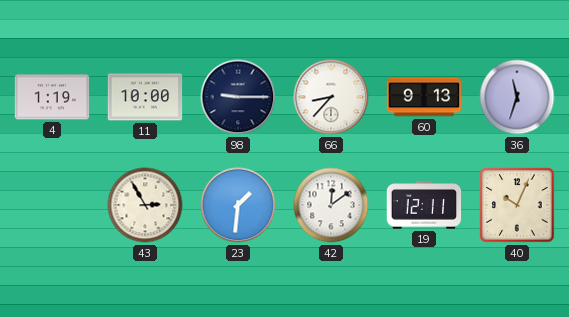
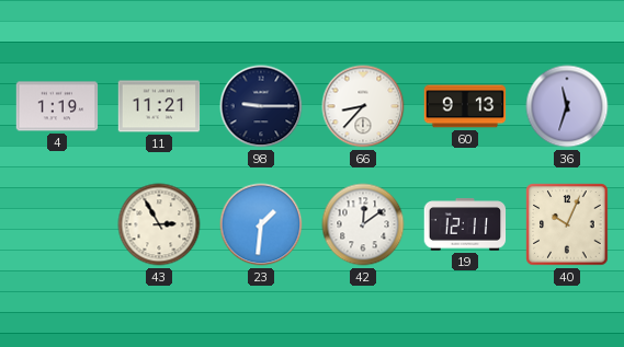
11: 10:00 -> 11:21
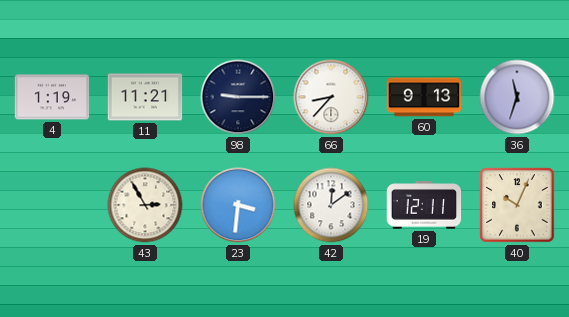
23: 1:31 -> 3:31
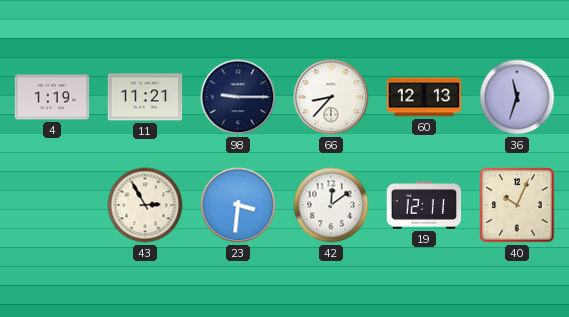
60: 9:13 -> 12:13
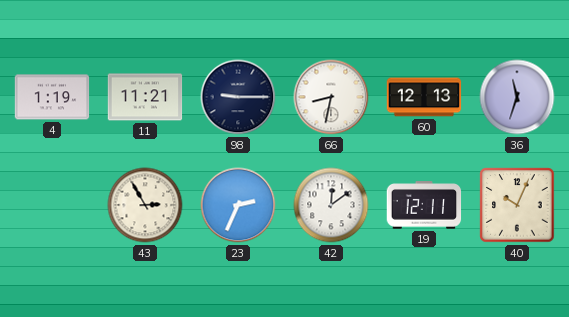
66: 8:37 -> 8:32
23: 3:31 -> 2:34
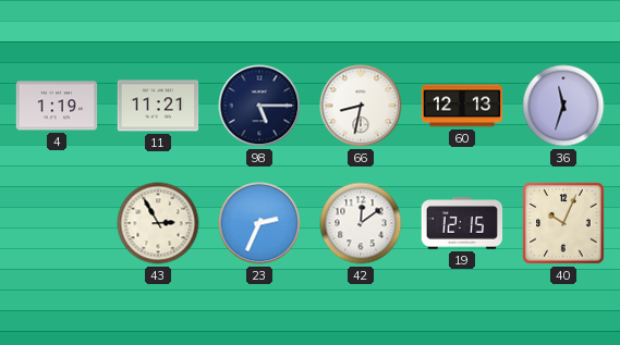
98: 9:15 -> 5:15
19: 12:11 -> 12:15
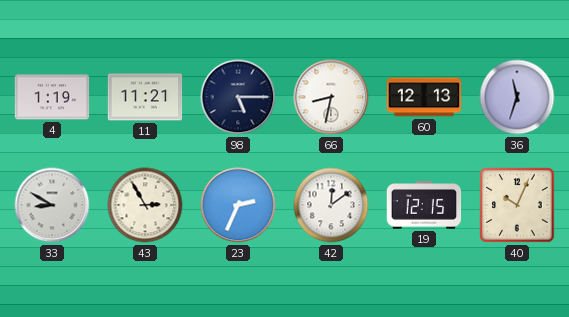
33: none -> 8:50
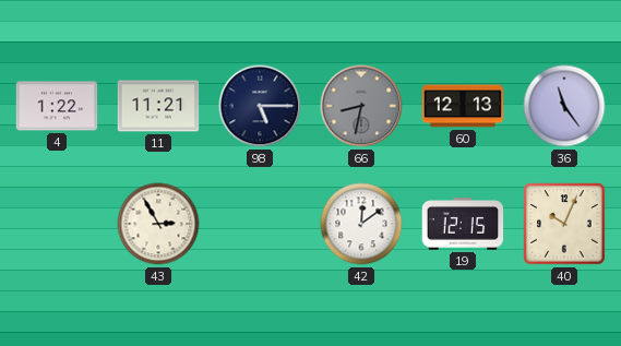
4: 1:19 -> 1:22
66 dial: white -> grey
36: 11:33 -> 11:24
33: 8:50 -> none
23: 2:34 -> none
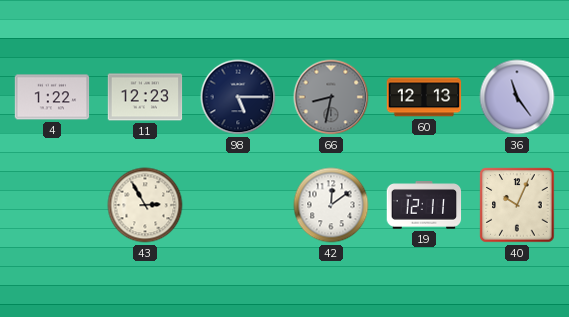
11: 11:21 -> 12:23
19: 12:15 -> 12:11
